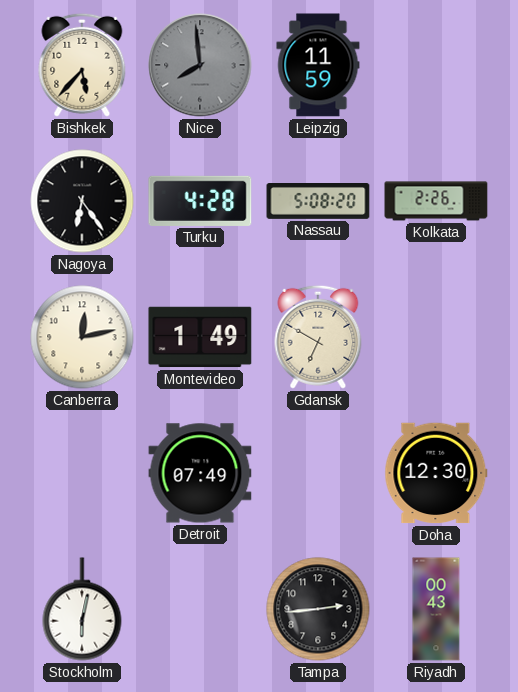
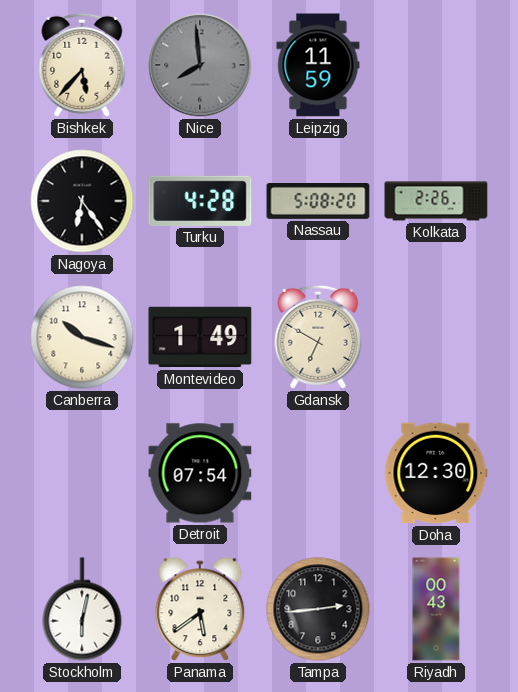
Canberra: 12:13 -> 10:18
Detroit: 07:49 -> 07:54
Panama: none -> 5:39
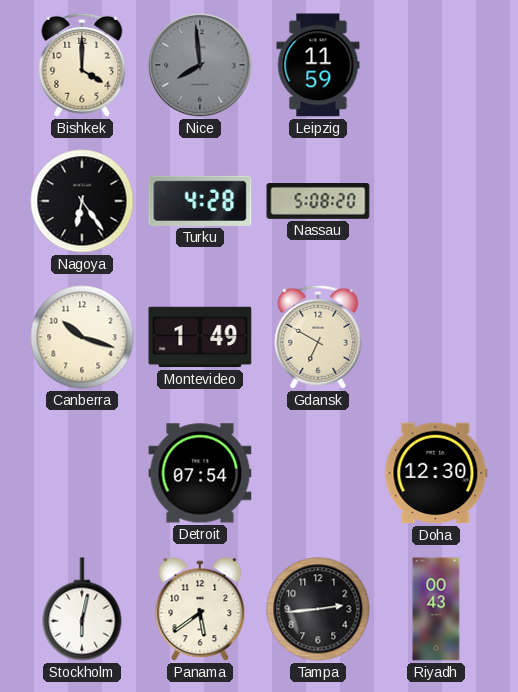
Bishkek: 5:37 -> 4:00
Kolkata: 2:26 -> none
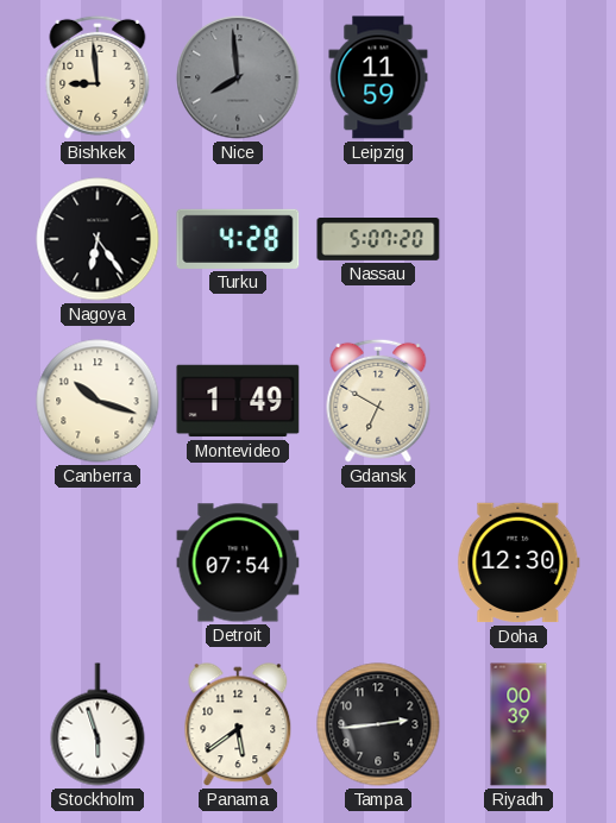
Bishkek: 4:00 -> 8:59
Nassau: 5:08 -> 5:07
Stockholm: 6:02 -> 5:57
Riyadh: 00:43 -> 00:39
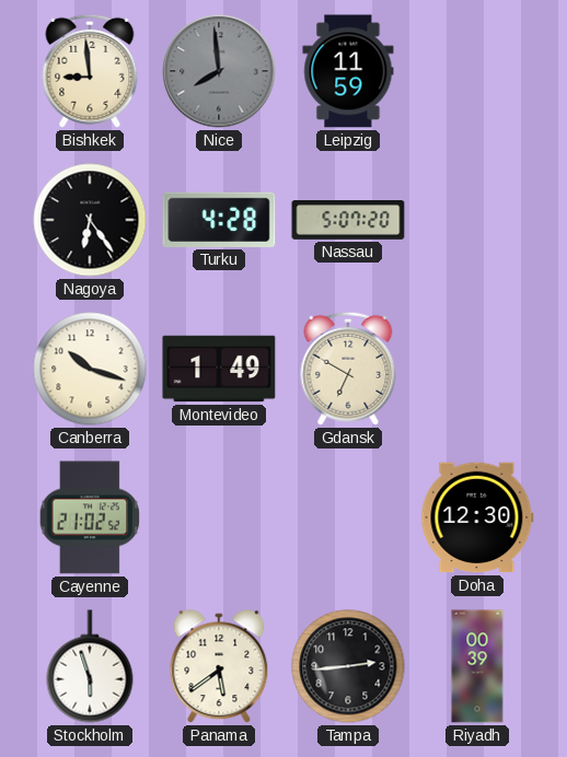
Cayenne: none -> 21:02
Detroit: 07:54 -> none
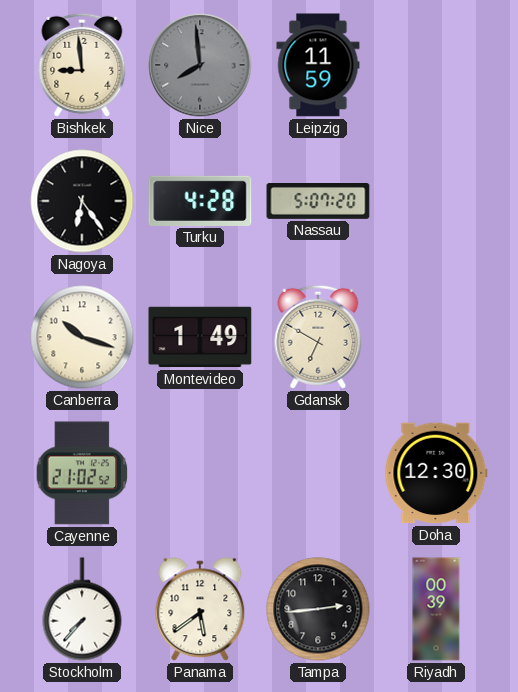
Stockholm: 5:57 -> 7:37
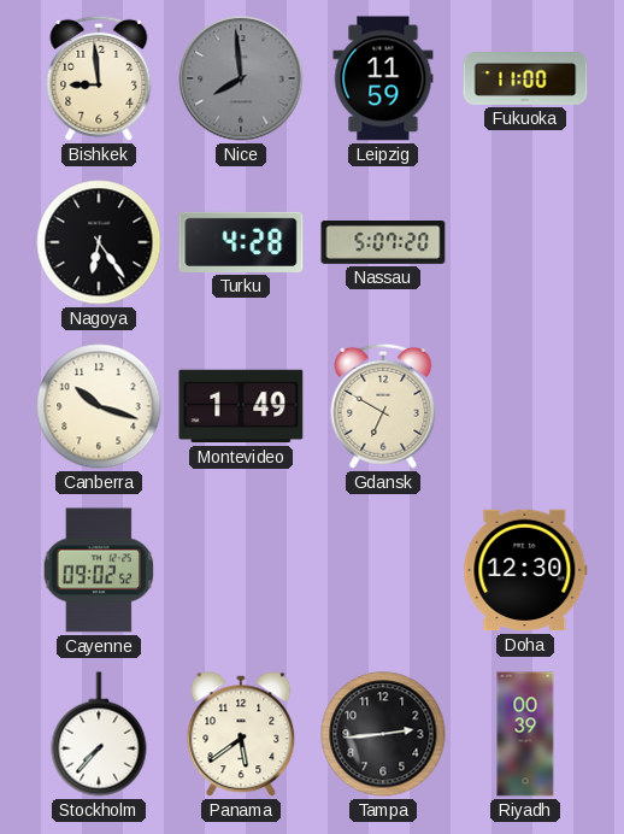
Fukuoka: none -> 11:00
Cayenne: 21:02 -> 09:02
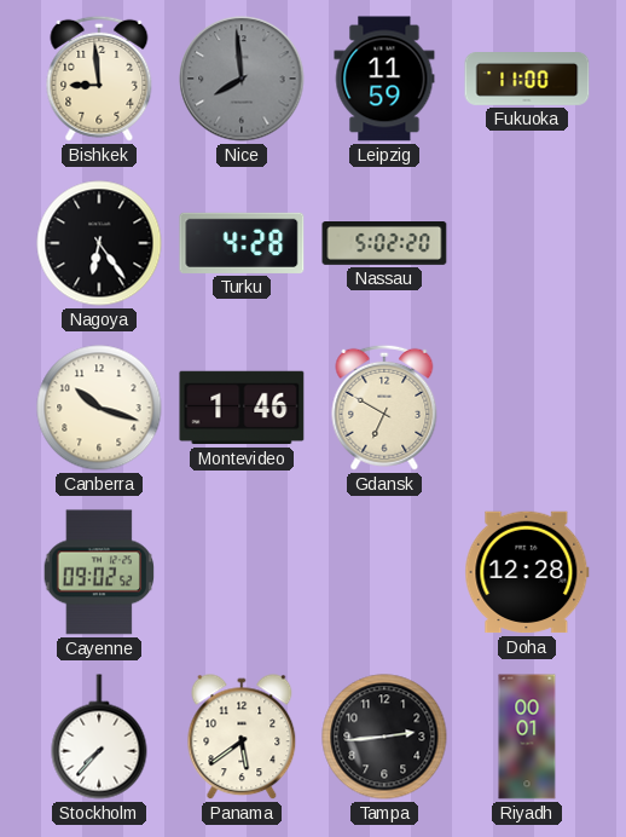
Nassau: 5:07 -> 5:02
Montevideo: 1:49 -> 1:46
Doha: 12:30 -> 12:28
Riyadh: 00:39 -> 00:01
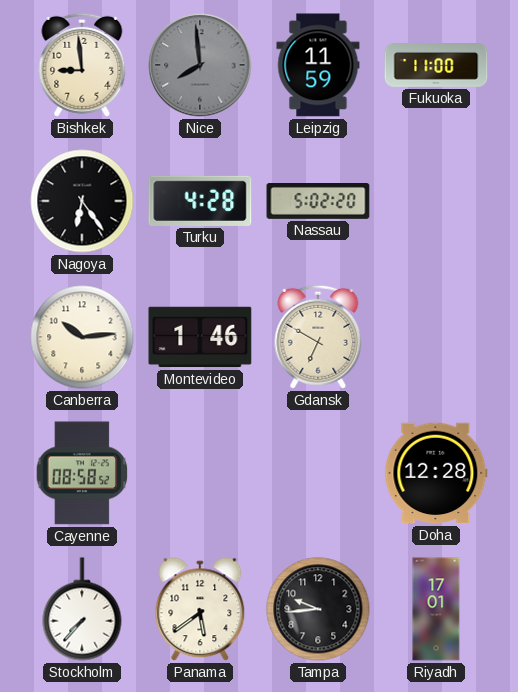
Canberra: 10:18 -> 10:14
Cayenne: 09:02 -> 08:58
Tampa: 2:44 -> 9:44
Riyadh: 00:01 -> 17:01
